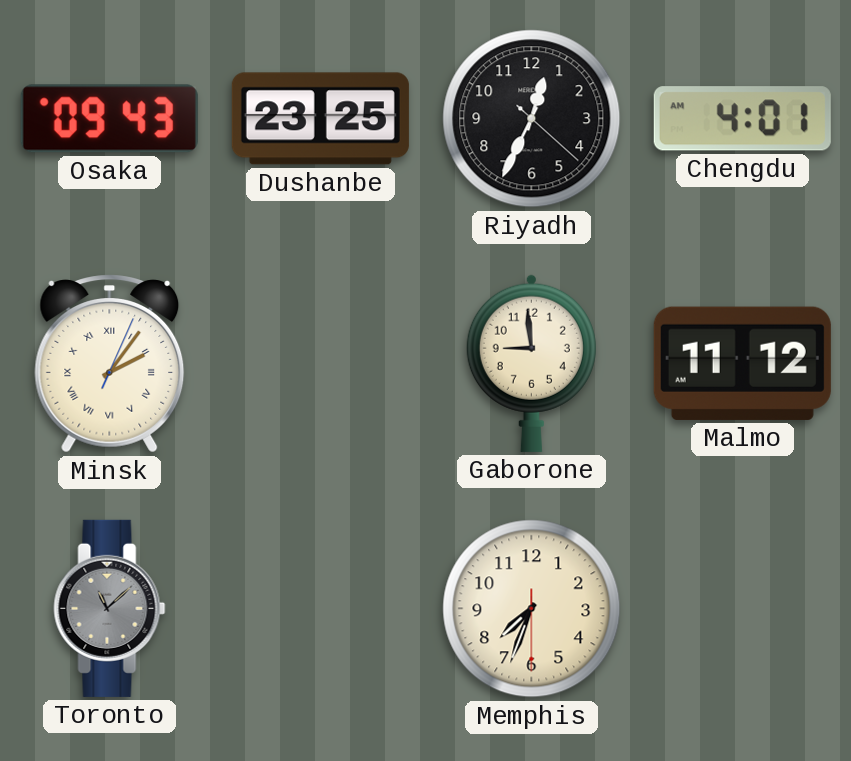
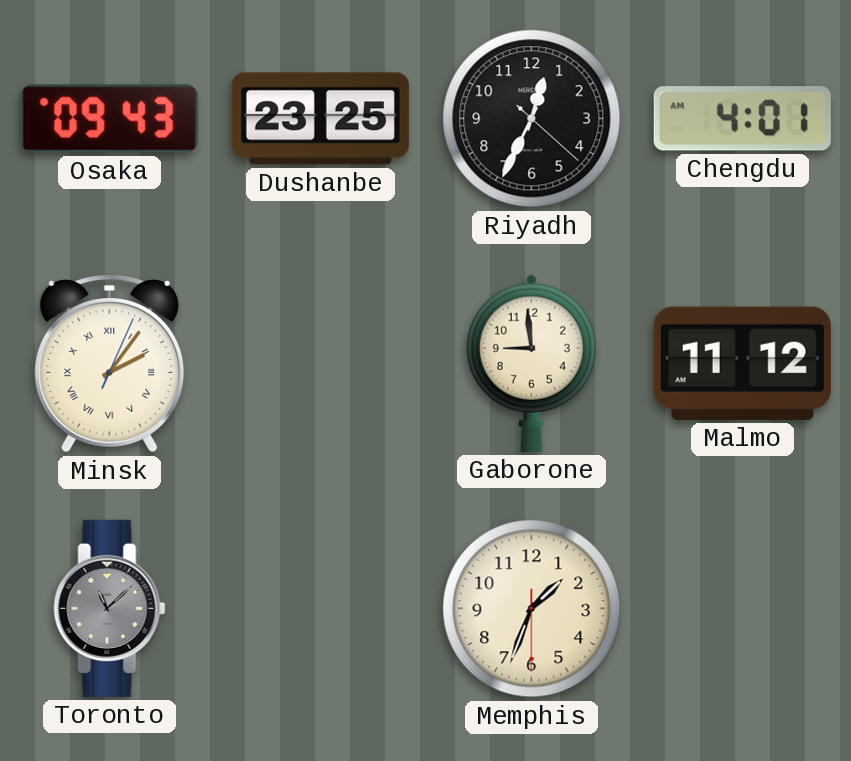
Memphis: 7:33 -> 1:33
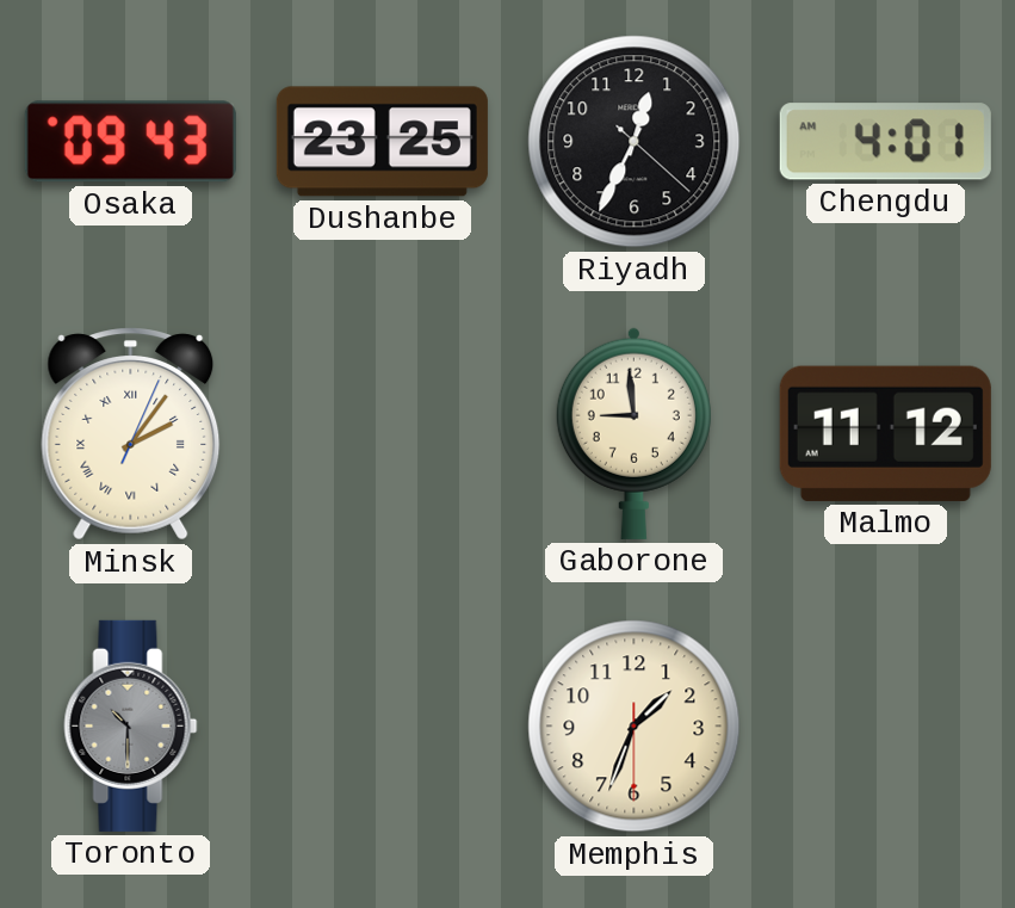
Toronto: 11:08 -> 10:30
